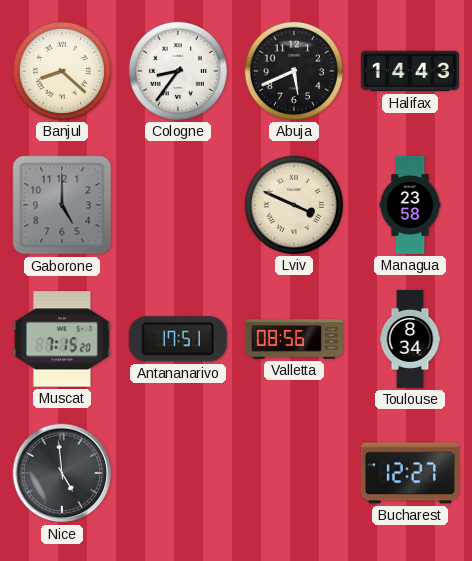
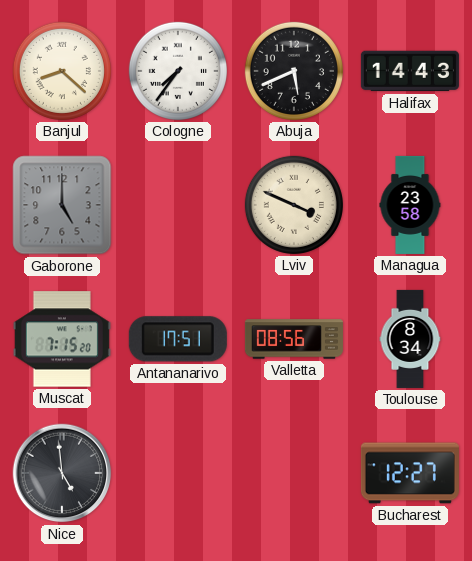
Cologne: 8:36 -> 7:36
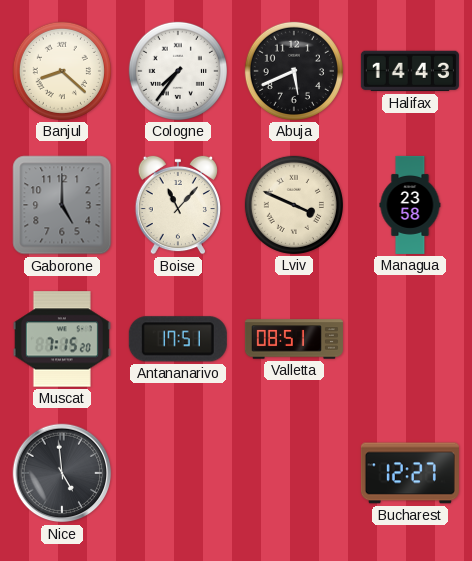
Boise: none -> 11:07
Valletta: 08:56 -> 08:51
Toulouse: 8:34 -> none
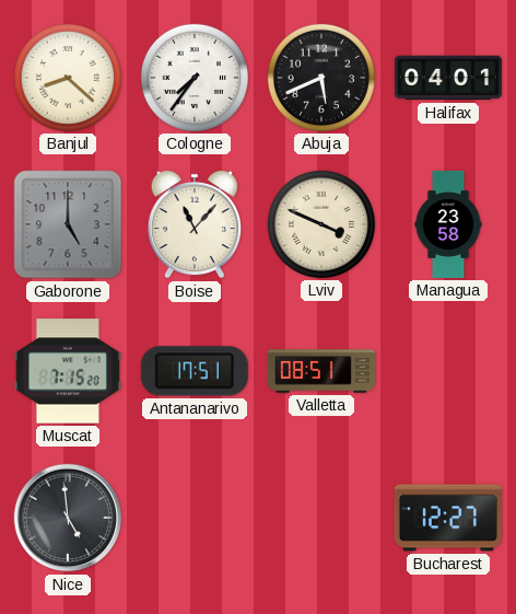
Halifax: 14:43 -> 04:01
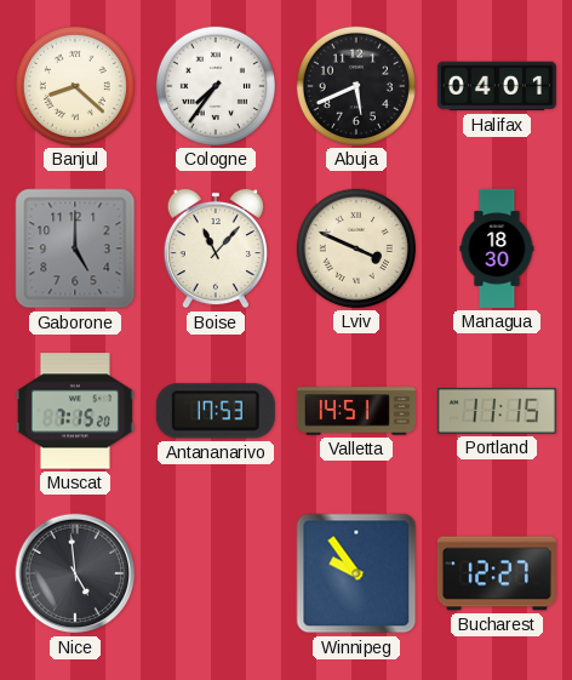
Managua: 23:58 -> 18:30
Antananarivo: 17:51 -> 17:53
Valletta: 08:51 -> 14:51
Portland: none -> 11:15
Winnipeg: none -> 9:54
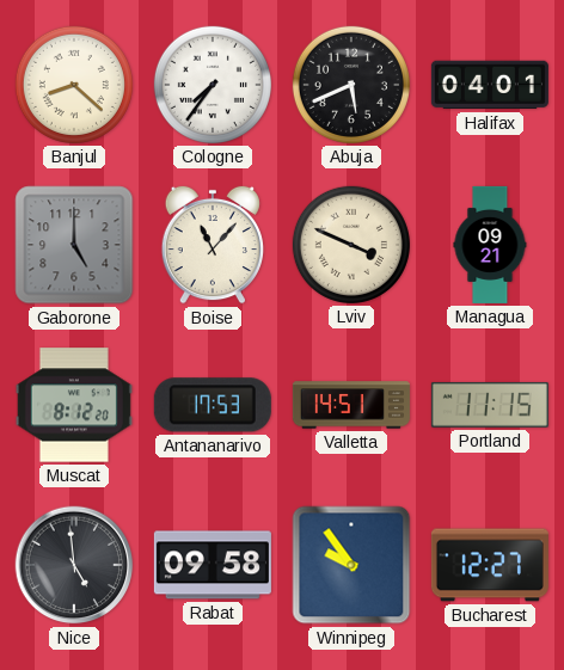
Managua: 18:30 -> 09:21
Muscat: 7:15 -> 8:12
Rabat: none -> 09:58
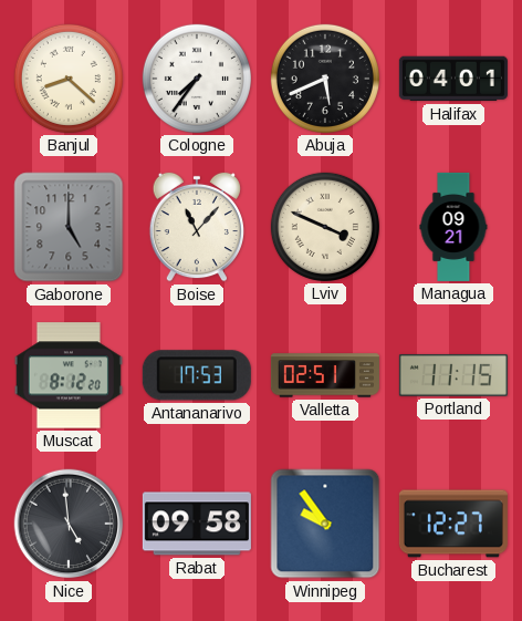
Valletta: 14:51 -> 02:51
